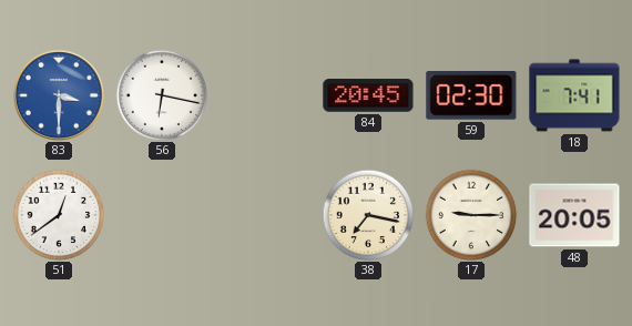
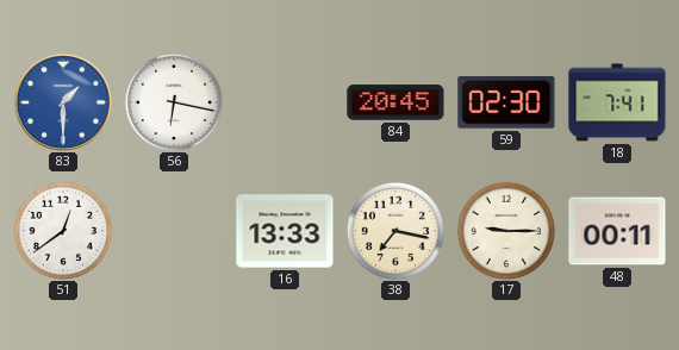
83: 3:30 -> 1:30
16: none -> 13:33
48: 20:05 -> 00:11
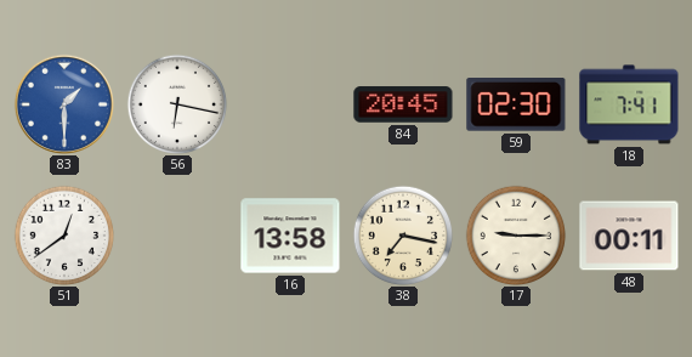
16: 13:33 -> 13:58
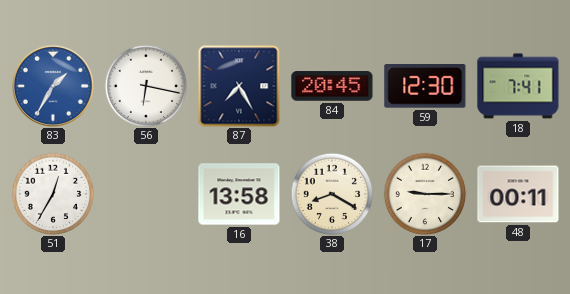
83: 1:30 -> 1:35
87: none -> 7:25
59: 02:30 -> 12:30
51: 12:39 -> 12:35
38: 7:17 -> 8:20
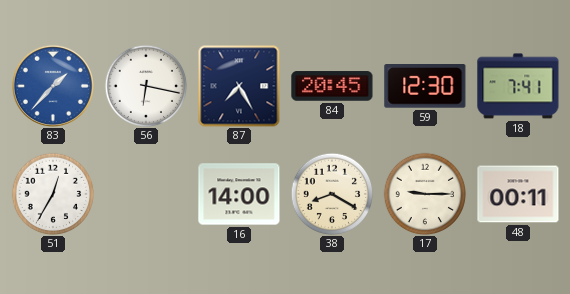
83: 1:35 -> 1:37
16: 13:58 -> 14:00
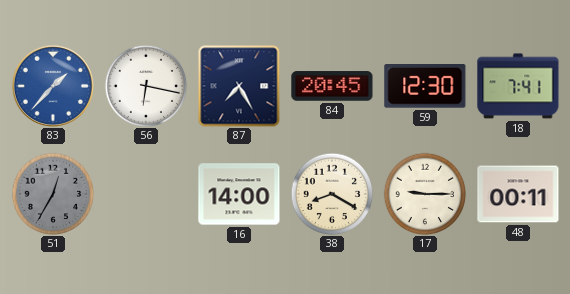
51 dial: white -> grey
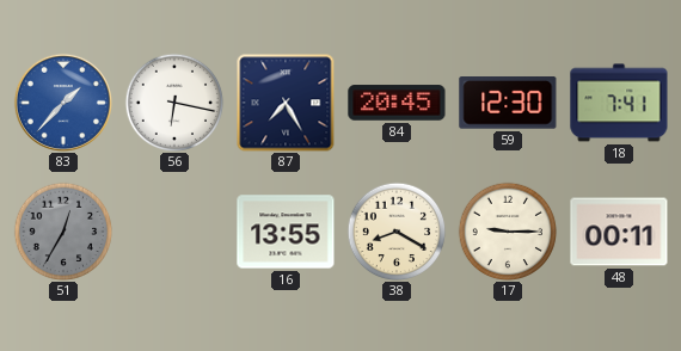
16: 14:00 -> 13:55
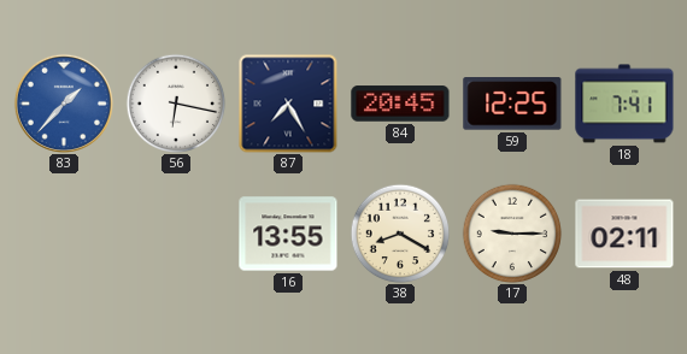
59: 12:30 -> 12:25
51: 12:35 -> none
48: 00:11 -> 02:11
